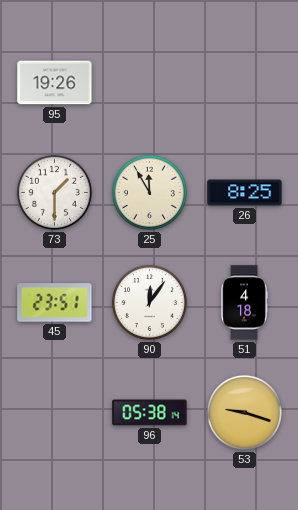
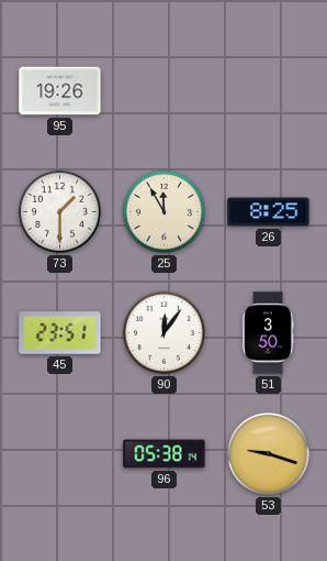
51: 4:18 -> 3:50
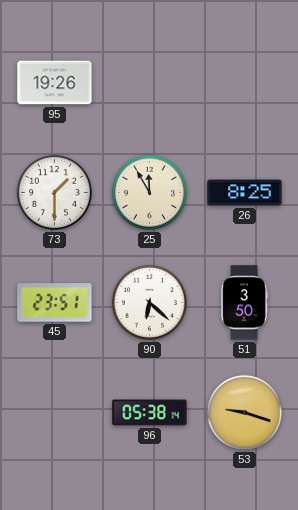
90: 12:06 -> 6:22
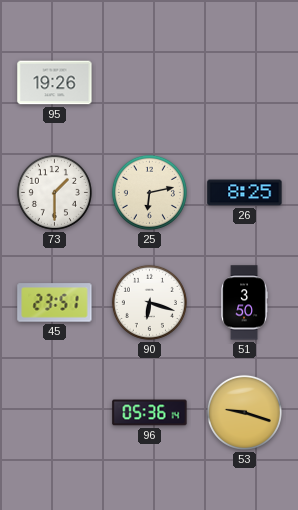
25: 11:55 -> 6:13
90: 6:22 -> 6:18
96: 05:38 -> 05:36
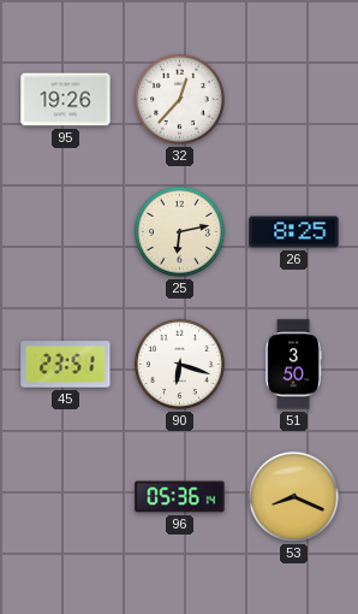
32: none -> 12:37
73: 1:30 -> none
53: 9:18 -> 8:19
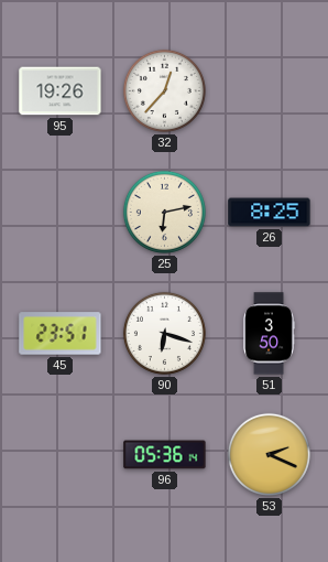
53: 8:19 -> 2:19
